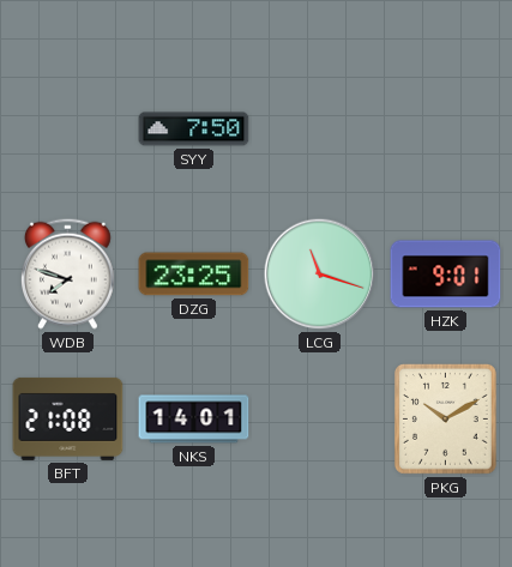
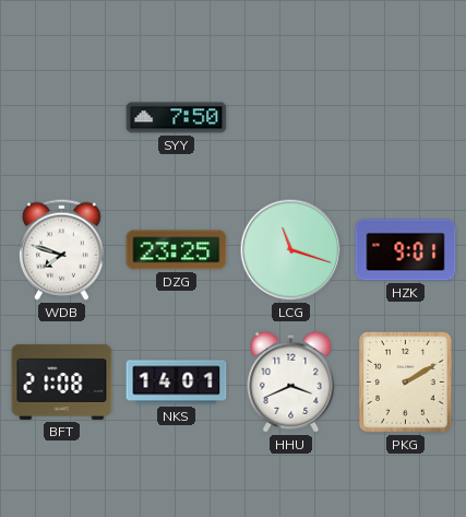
HHU: none -> 3:41
PKG: 10:10 -> 2:10
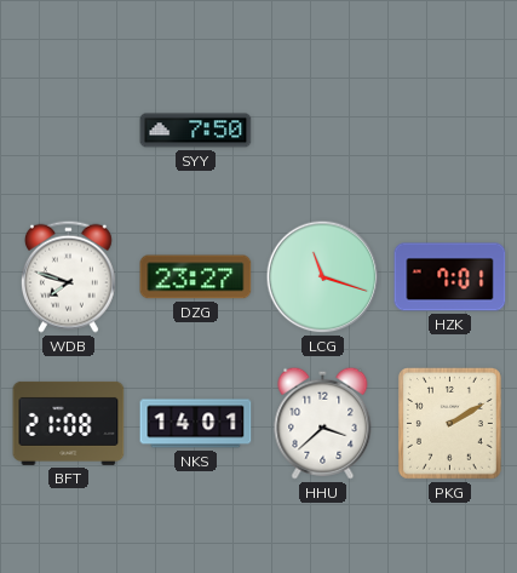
DZG: 23:25 -> 23:27
HZK: 9:01 -> 7:01
HHU: 3:41 -> 3:38
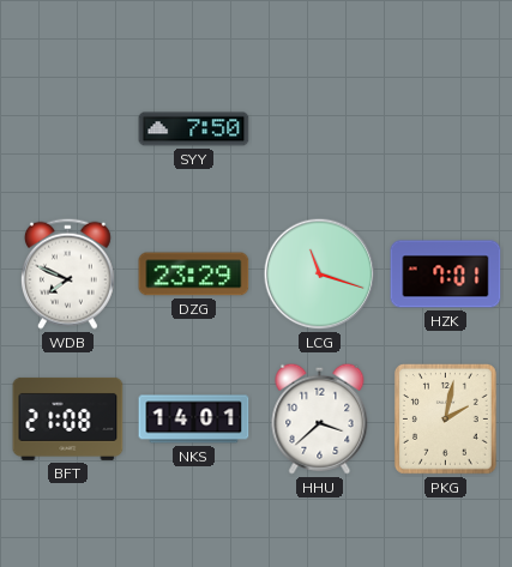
WDB: 7:48 -> 7:49
DZG: 23:27 -> 23:29
PKG: 2:10 -> 2:02
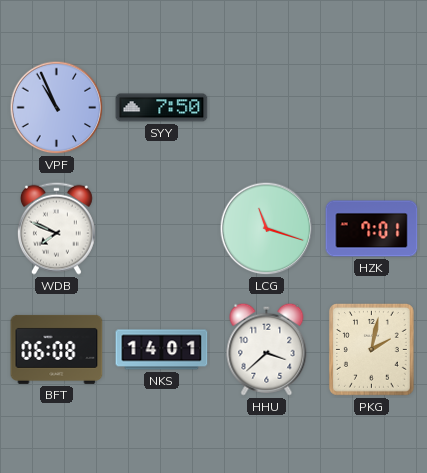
VPF: none -> 10:56
DZG: 23:29 -> none
BFT: 21:08 -> 06:08
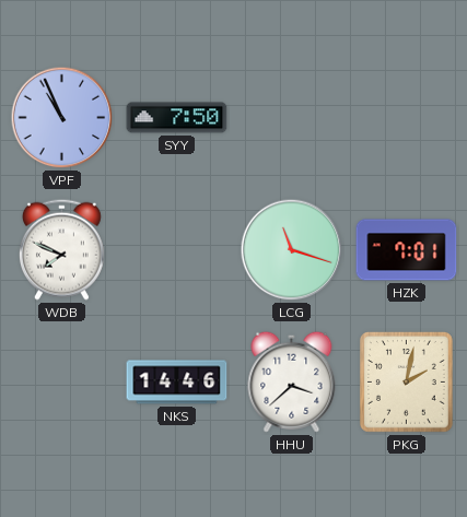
BFT: 06:08 -> none
NKS: 14:01 -> 14:46
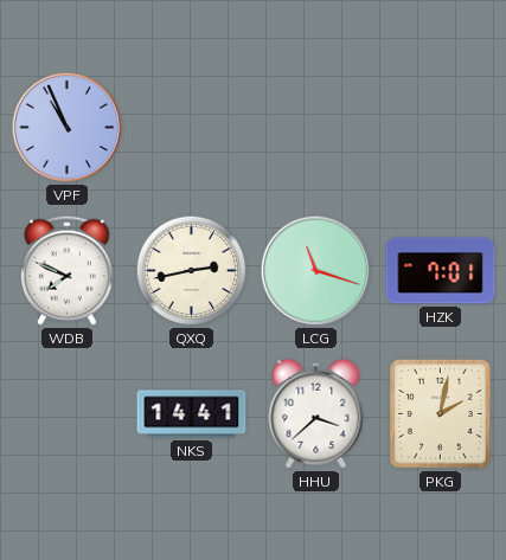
SYY: 7:50 -> none
QXQ: none -> 2:43
NKS: 14:46 -> 14:41
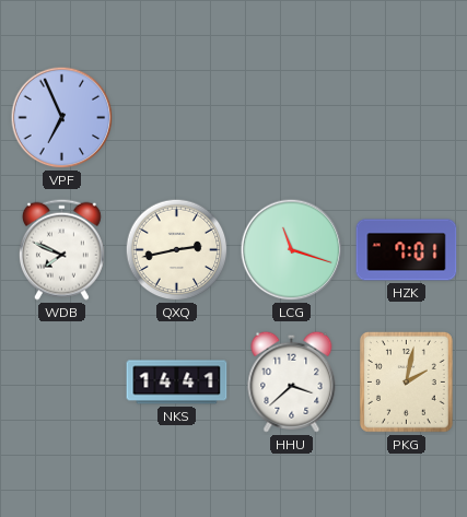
VPF: 10:56 -> 6:56
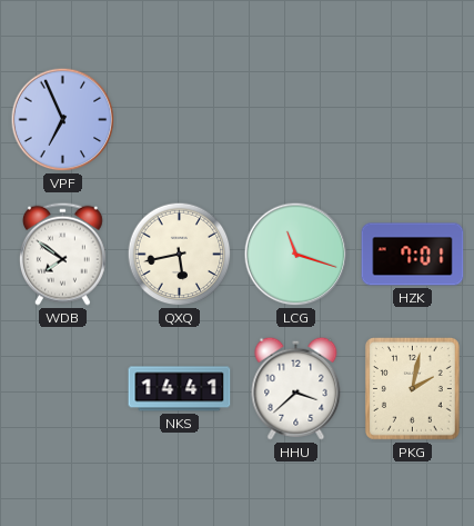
WDB: 7:49 -> 7:51
QXQ: 2:43 -> 5:43
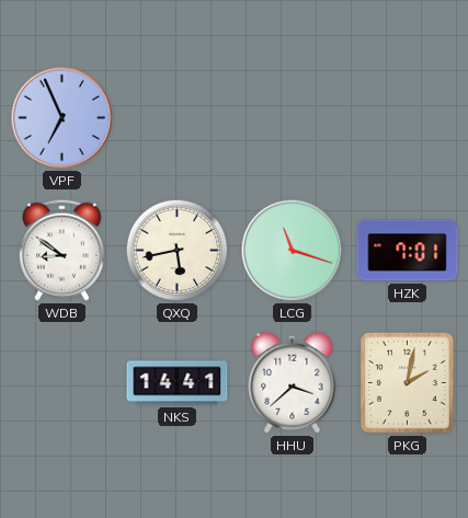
WDB: 7:51 -> 8:51
